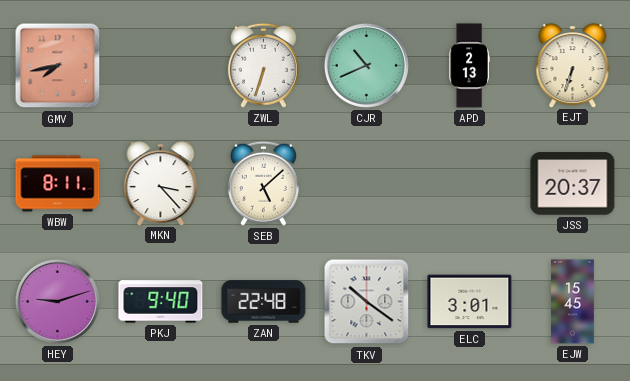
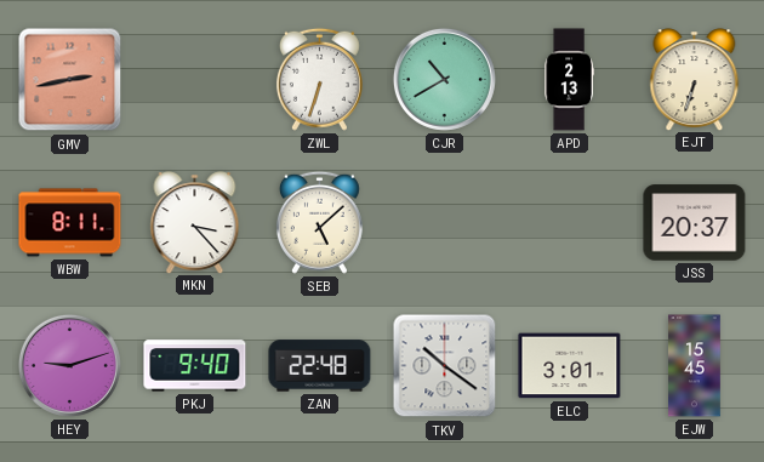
GMV: 7:43 -> 2:43
CJR: 10:41 -> 10:40
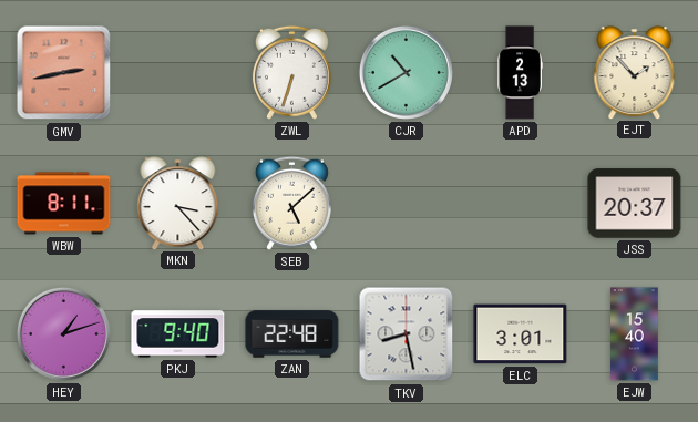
EJT: 6:33 -> 1:53
HEY: 9:12 -> 1:12
TKV: 10:21 -> 8:28
EJW: 15:45 -> 15:40
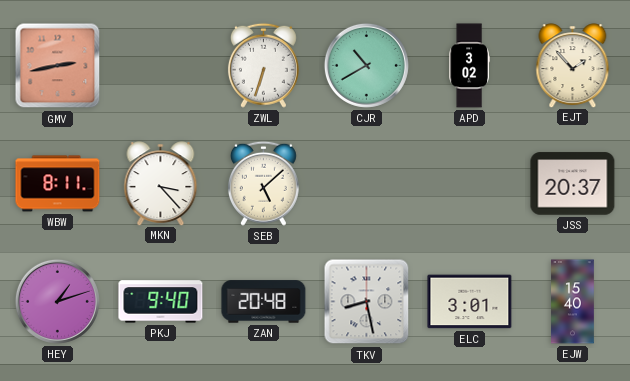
APD: 2:13 -> 3:02
ZAN: 22:48 -> 20:48
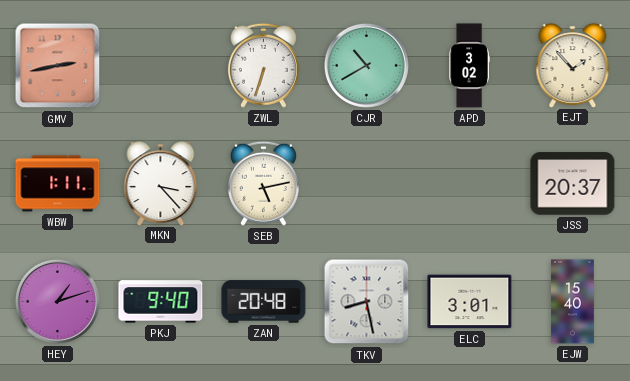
WBW: 8:11 -> 1:11
SEB: 5:08 -> 5:13
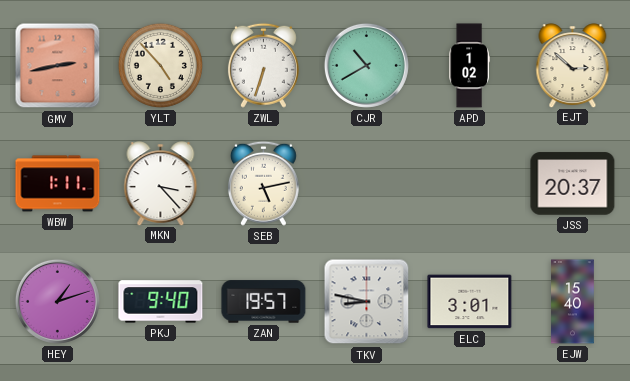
YLT: none -> 4:53
APD: 3:02 -> 1:02
EJT: 1:53 -> 2:52
ZAN: 20:48 -> 19:57
TKV: 8:28 -> 8:47
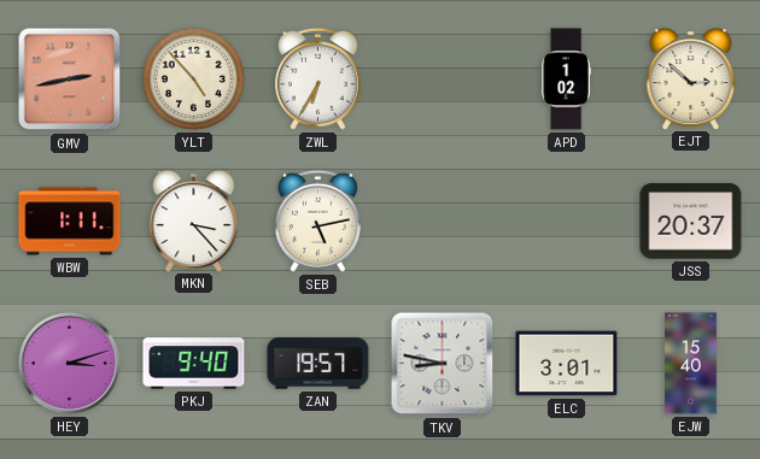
ZWL: 6:33 -> 6:35
CJR: 10:40 -> none
HEY: 1:12 -> 3:12
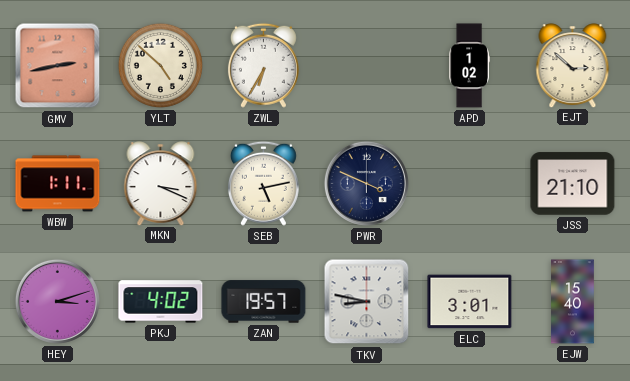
YLT: 4:53 -> 4:52
MKN: 3:23 -> 3:19
PWR: none -> 3:49
JSS: 20:37 -> 21:10
PKJ: 9:40 -> 4:02
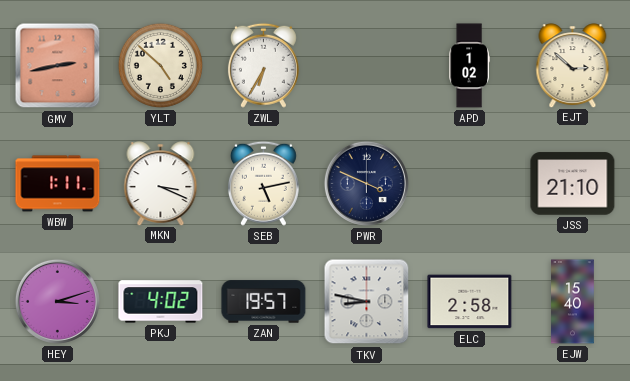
ELC: 3:01 -> 2:58
